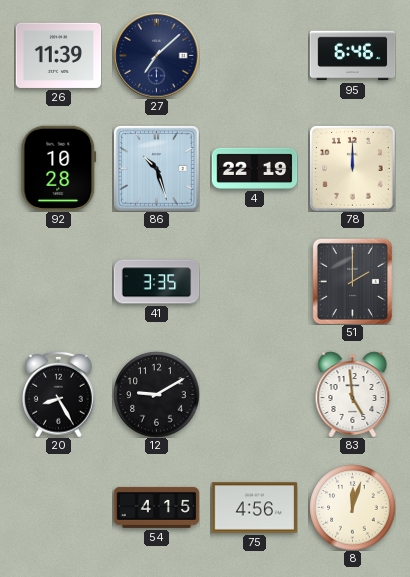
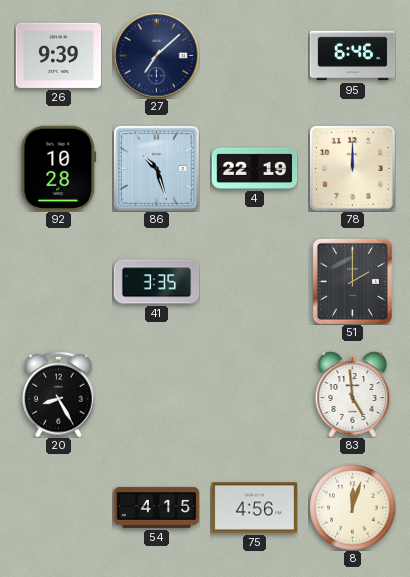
26: 11:39 -> 9:39
12: 9:10 -> none
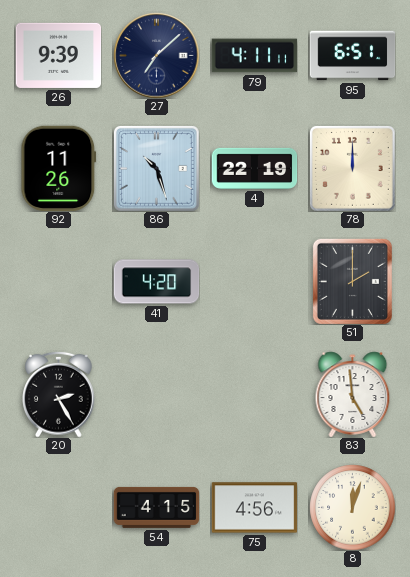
79: none -> 4:11
95: 6:46 -> 6:51
92: 10:28 -> 11:26
41: 3:35 -> 4:20
20: 8:25 -> 2:25
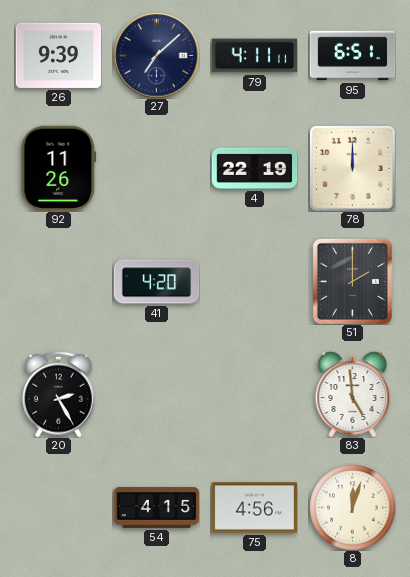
86: 10:27 -> none
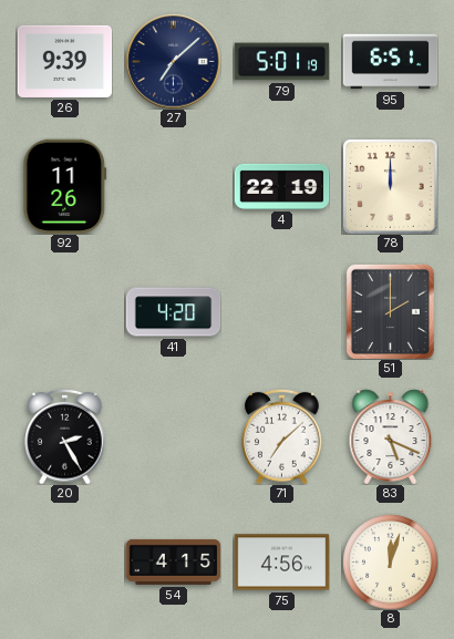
79: 4:11 -> 5:01
71: none -> 7:08
83: 4:59 -> 5:19
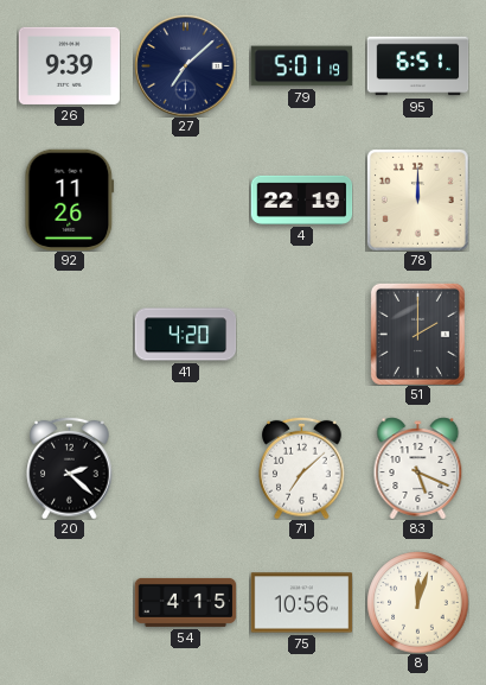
20: 2:25 -> 2:22
75: 4:56 -> 10:56
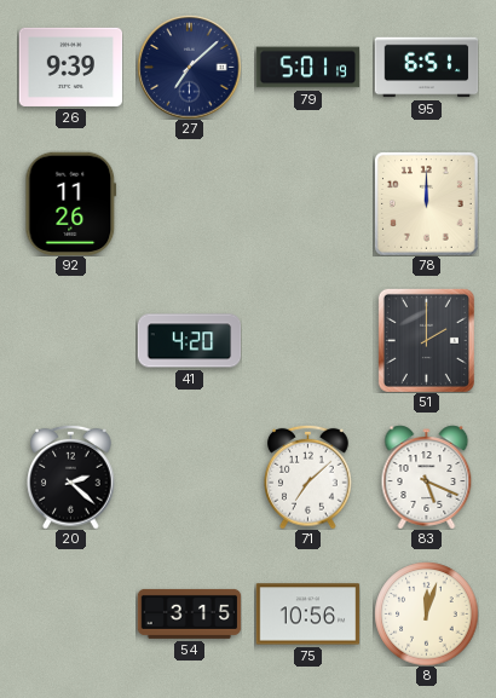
4: 22:19 -> none
54: 4:15 -> 3:15
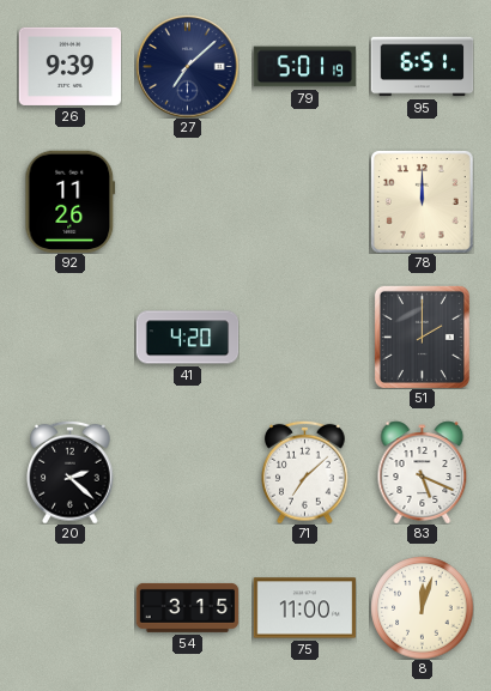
75: 10:56 -> 11:00
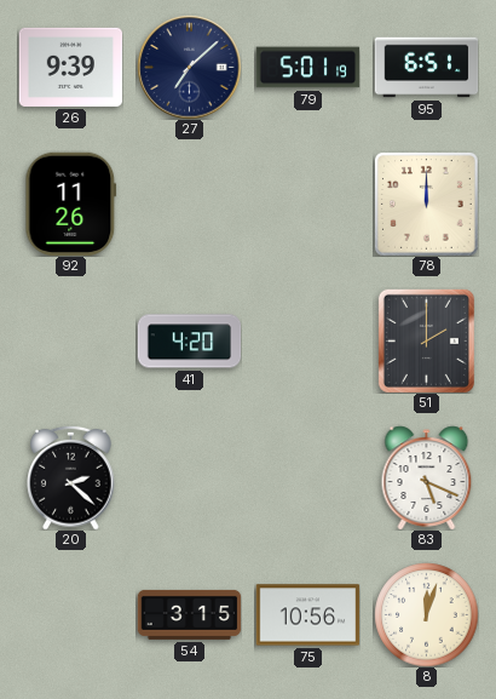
71: 7:08 -> none
75: 11:00 -> 10:56
